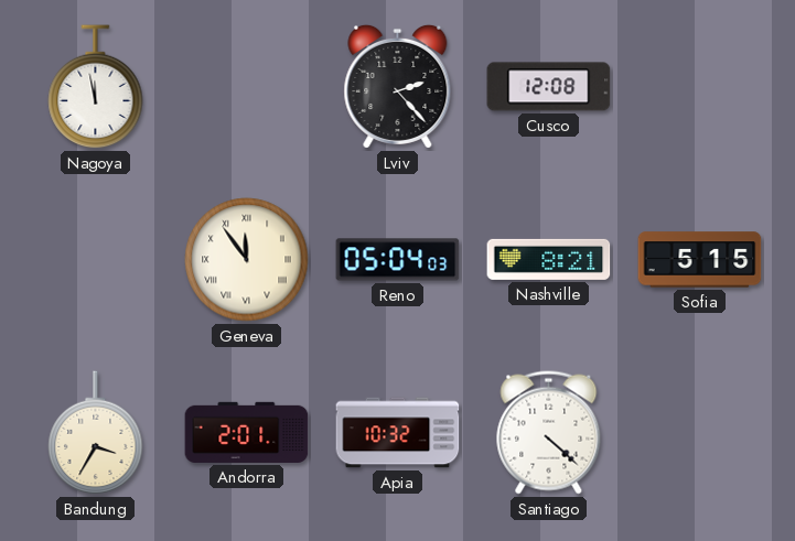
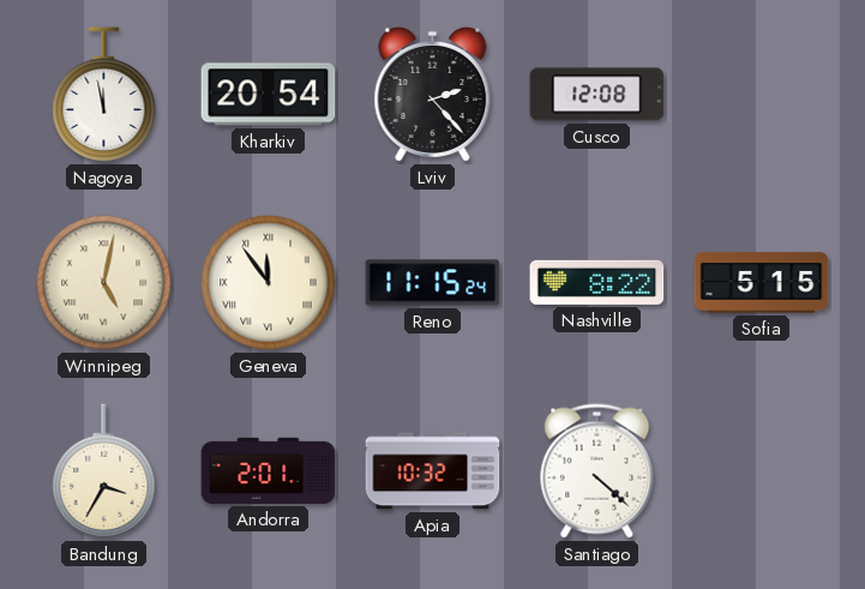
Kharkiv: none -> 20:54
Winnipeg: none -> 5:02
Reno: 05:04 -> 11:15
Nashville: 8:21 -> 8:22
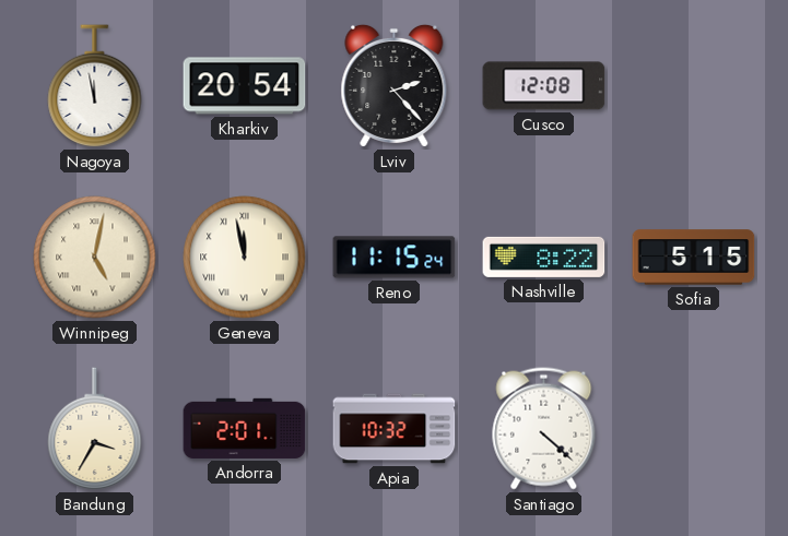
Geneva: 11:54 -> 11:58
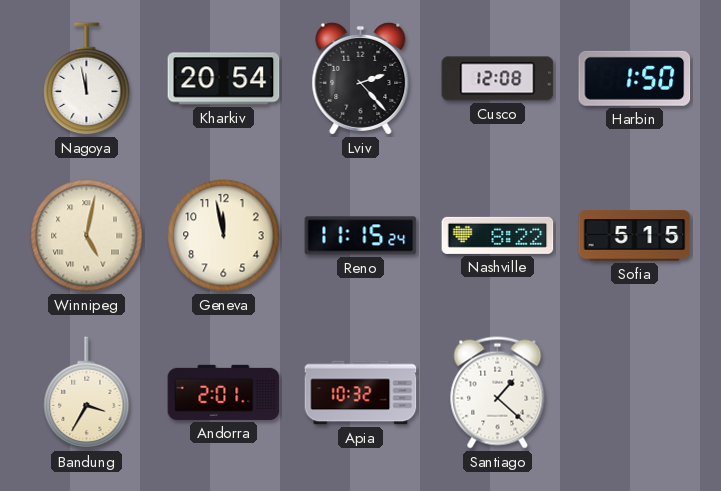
Harbin: none -> 1:50
Geneva numerals: Roman -> Arabic
Santiago: 4:22 -> 1:22
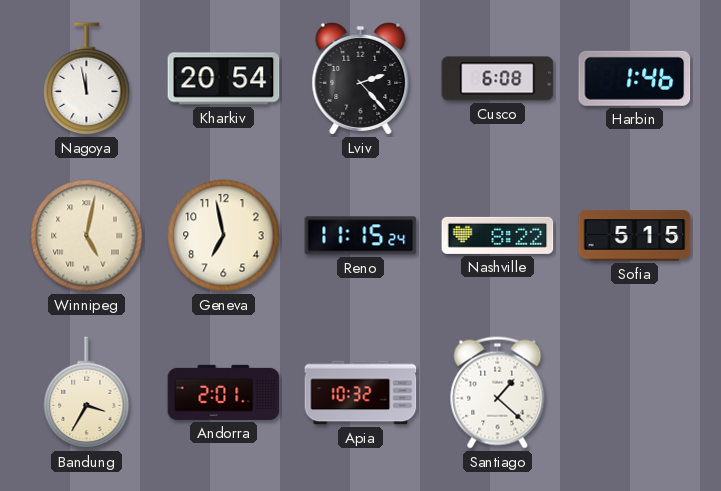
Cusco: 12:08 -> 6:08
Harbin: 1:50 -> 1:46
Geneva: 11:58 -> 6:58
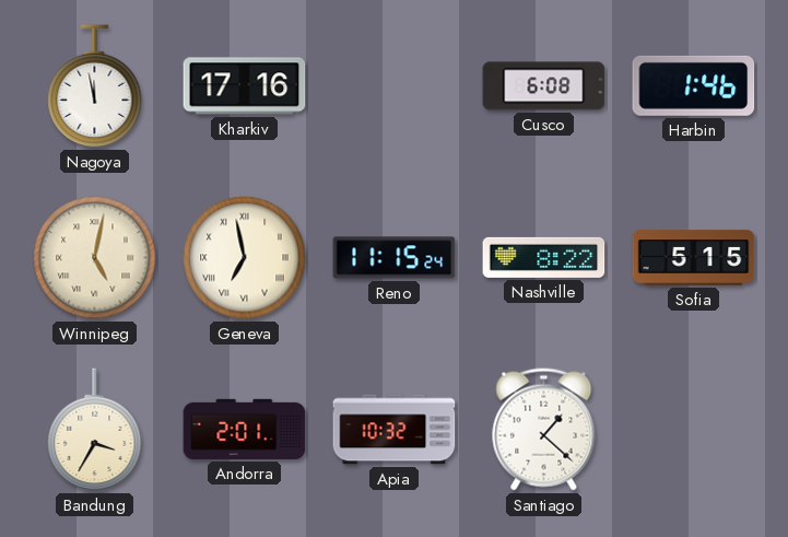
Kharkiv: 20:54 -> 17:16
Lviv: 2:23 -> none
Geneva numerals: Arabic -> Roman
